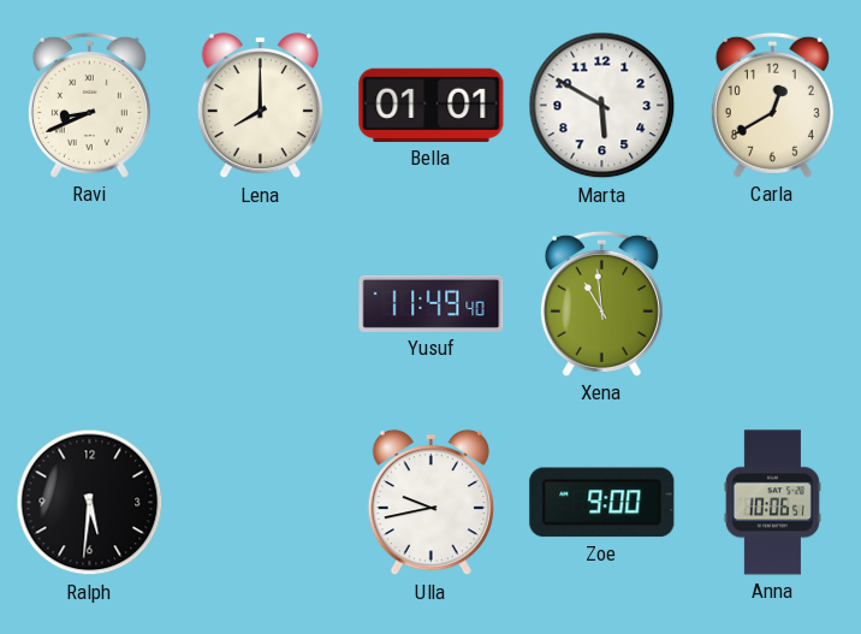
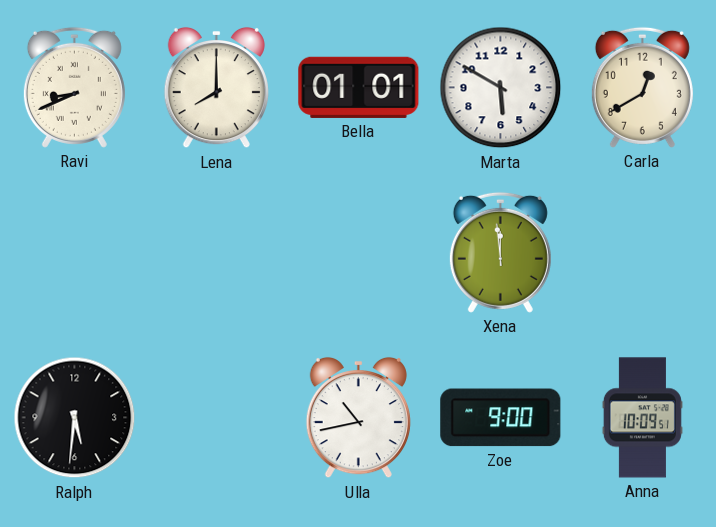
Yusuf: 11:49 -> none
Xena: 10:59 -> 11:59
Ulla: 9:43 -> 10:43
Anna: 10:06 -> 10:09
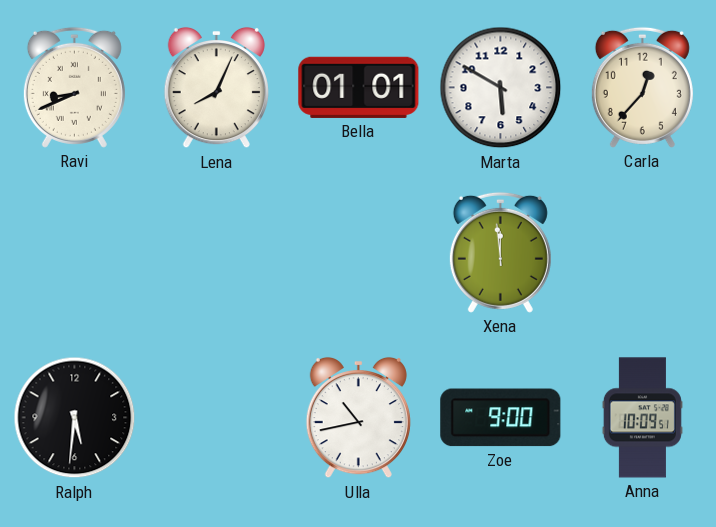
Lena: 8:00 -> 8:04
Carla: 12:40 -> 12:37
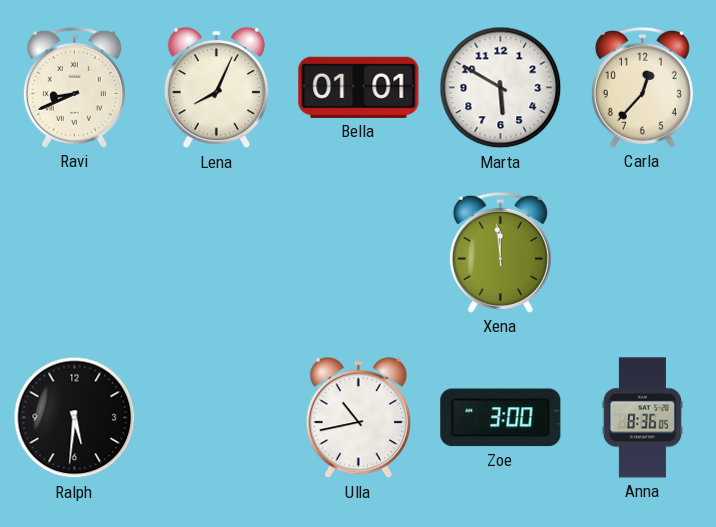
Zoe: 9:00 -> 3:00
Anna: 10:09 -> 8:36
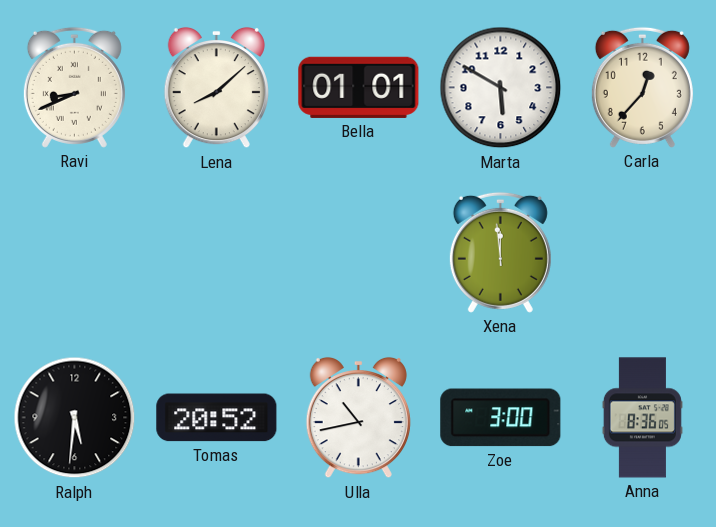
Lena: 8:04 -> 8:08
Tomas: none -> 20:52
